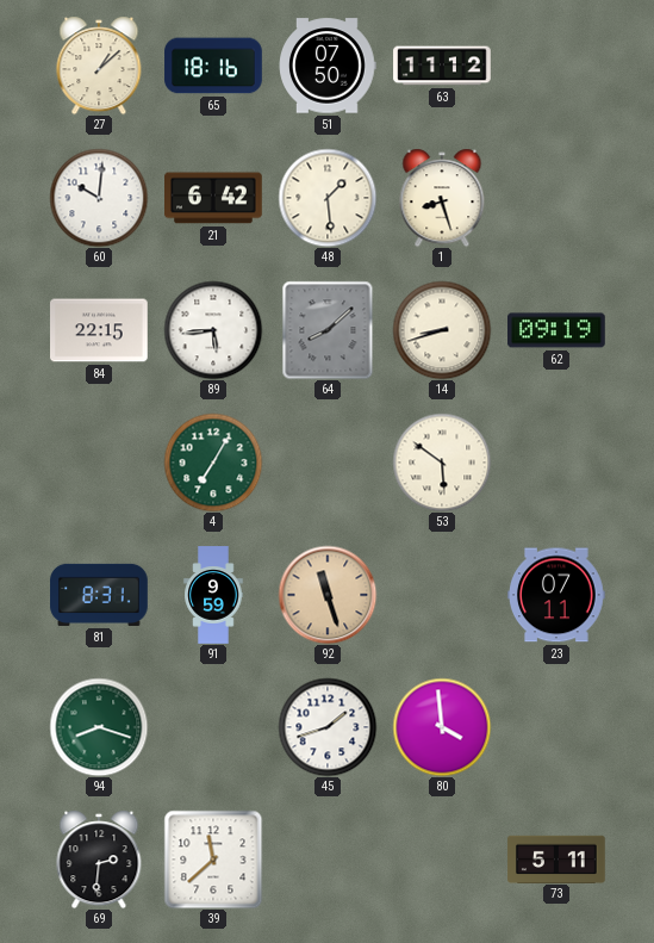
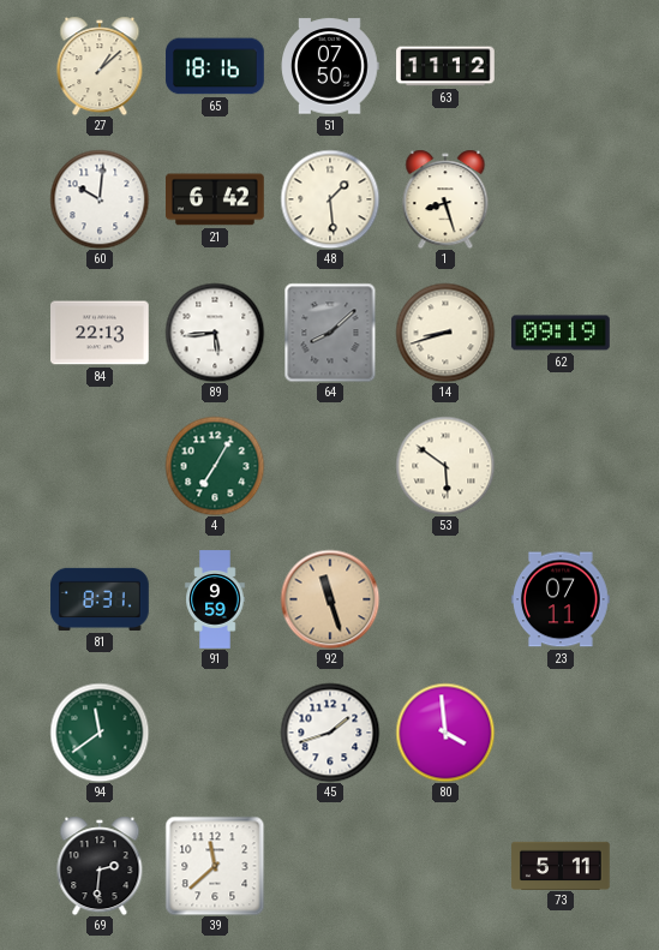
84: 22:15 -> 22:13
94: 8:18 -> 11:39
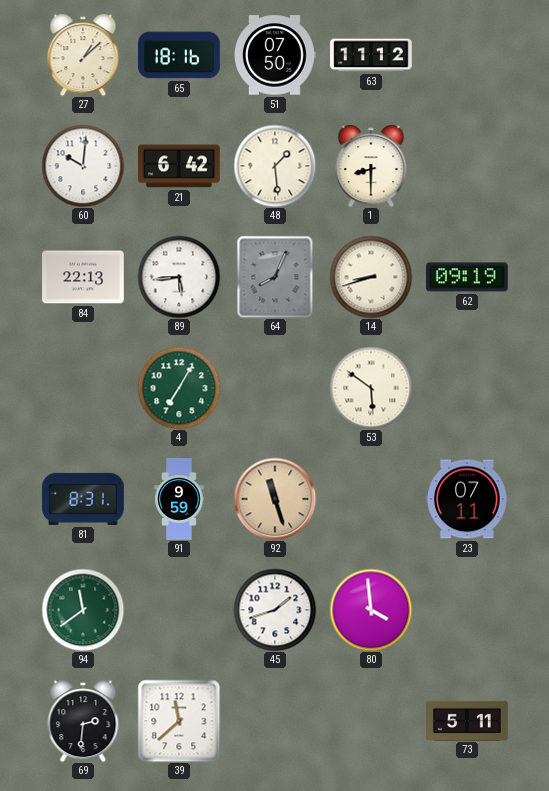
1: 8:27 -> 8:30
64: 8:08 -> 8:04
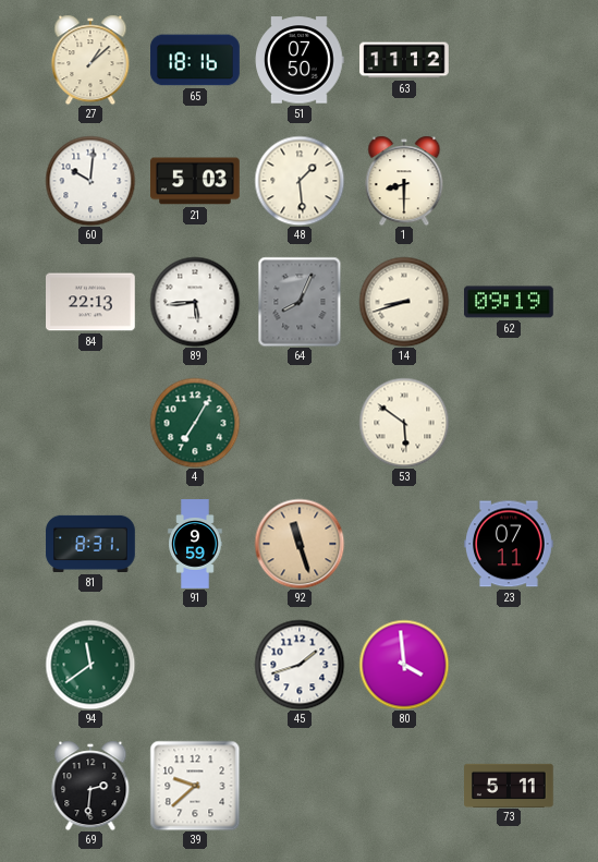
21: 6:42 -> 5:03
39: 11:38 -> 9:38
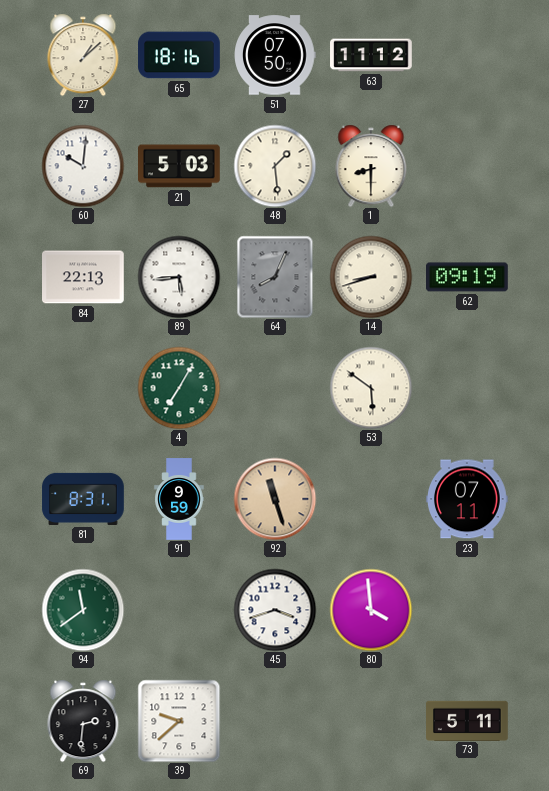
45: 1:42 -> 3:42
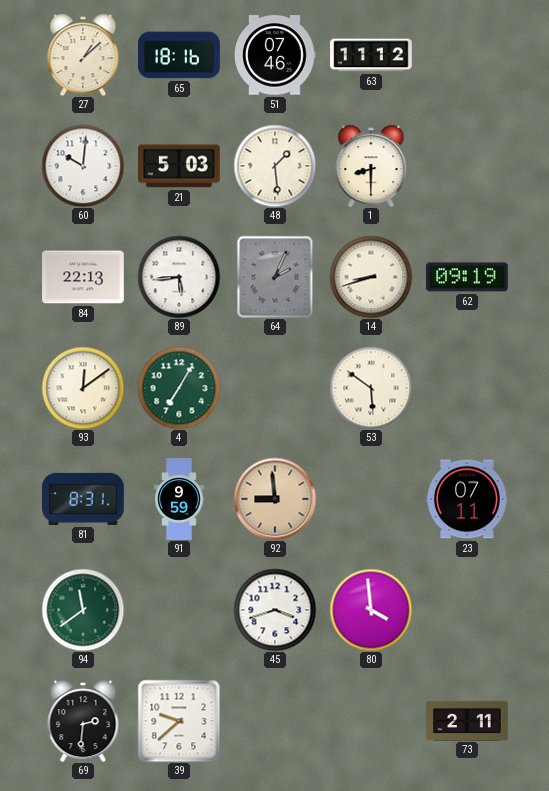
51: 07:50 -> 07:46
64: 8:04 -> 2:04
93: none -> 12:09
92: 11:27 -> 8:59
73: 5:11 -> 2:11
